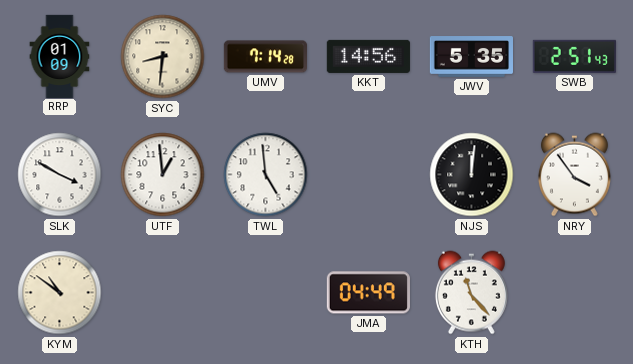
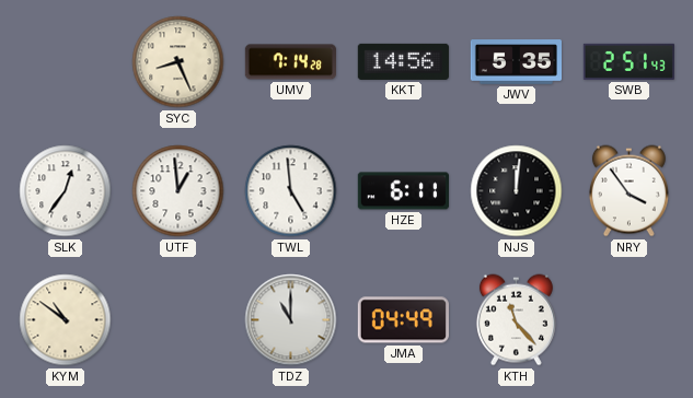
RRP: 01:09 -> none
SYC: 8:31 -> 8:26
SLK: 3:50 -> 12:36
HZE: none -> 6:11
TDZ: none -> 11:00
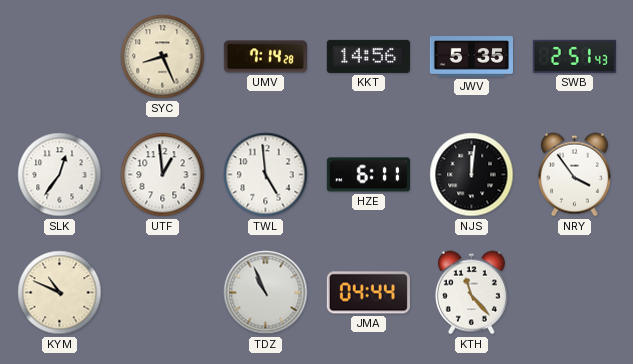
KYM: 10:51 -> 10:49
TDZ: 11:00 -> 10:56
JMA: 04:49 -> 04:44
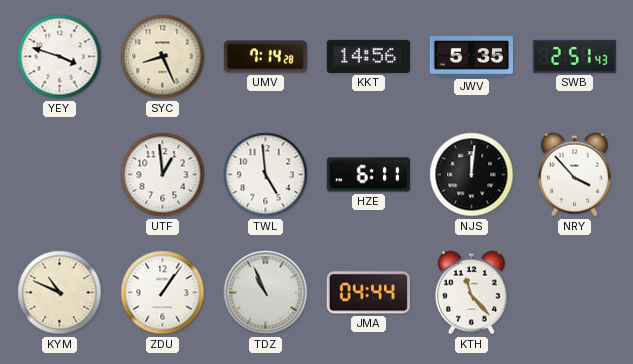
YEY: none -> 3:48
SLK: 12:36 -> none
NRY: 3:54 -> 3:53
ZDU: none -> 1:06
